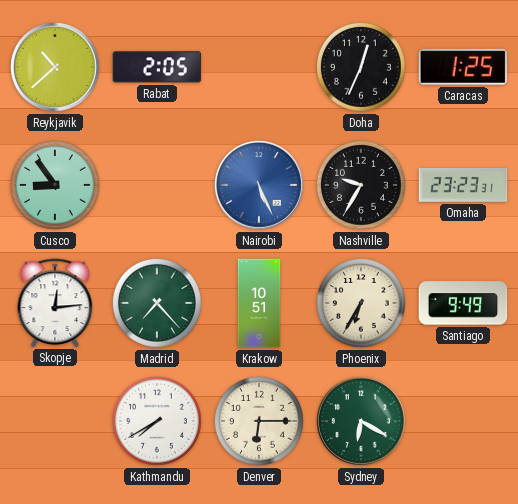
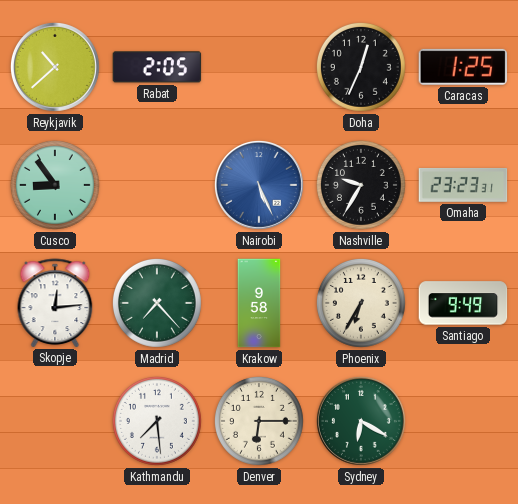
Krakow: 10:51 -> 9:58
Kathmandu: 7:40 -> 7:29
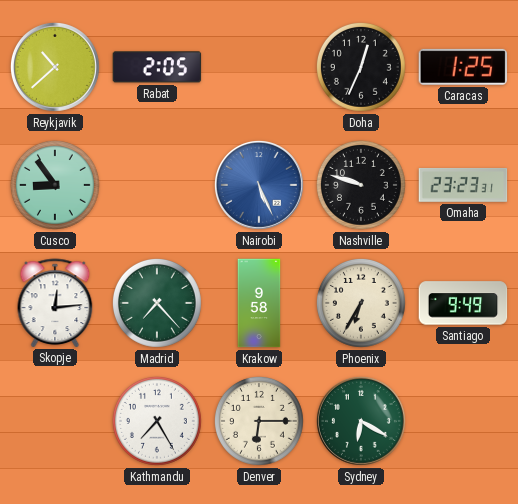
Nashville: 9:35 -> 9:48
Kathmandu: 7:29 -> 7:25
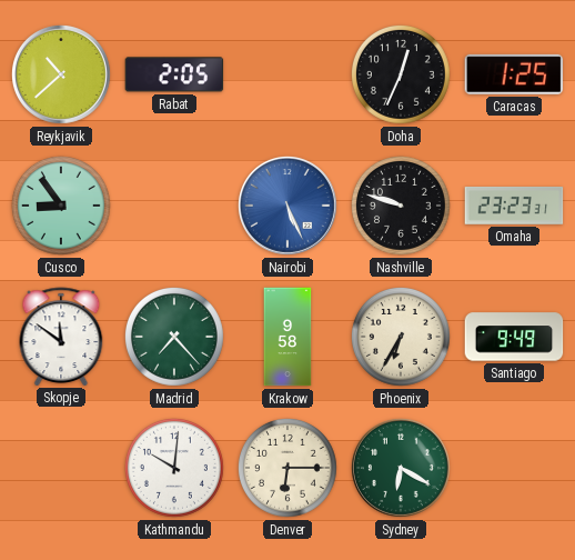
Skopje: 12:14 -> 11:51
Kathmandu: 7:25 -> 10:01
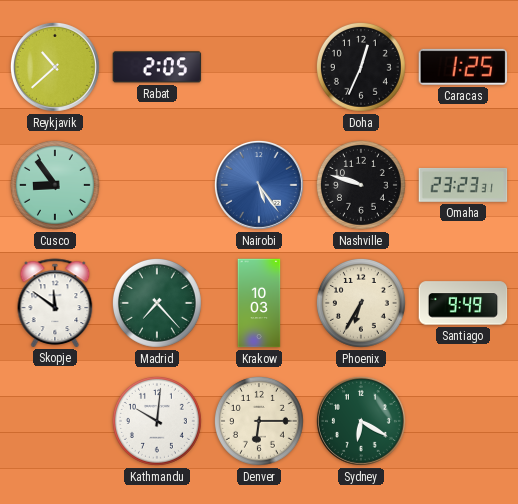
Nairobi: 5:26 -> 5:24
Krakow: 9:58 -> 10:03
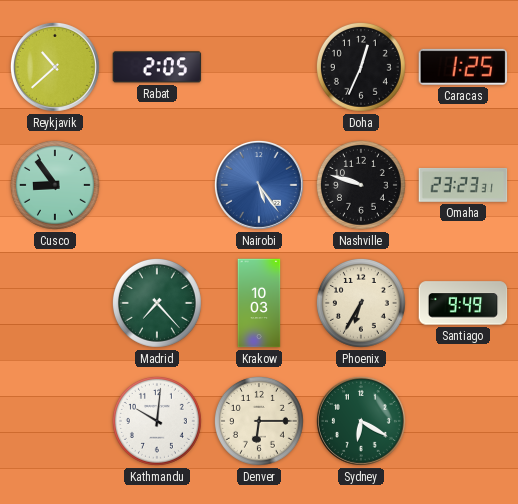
Skopje: 11:51 -> none
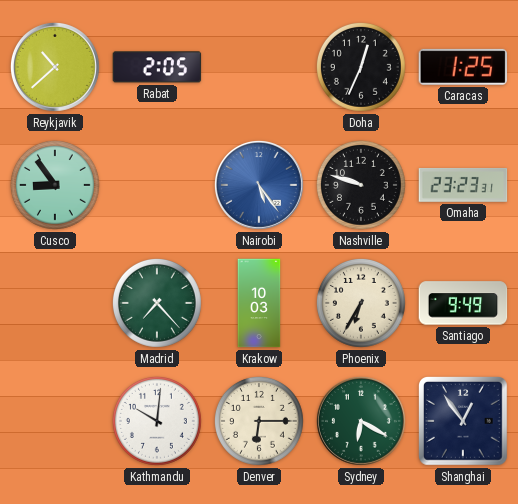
Shanghai: none -> 12:54
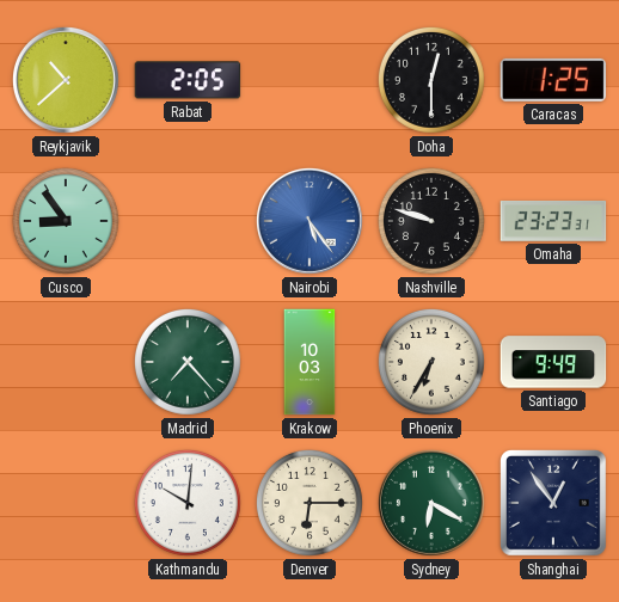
Doha: 12:34 -> 12:30
